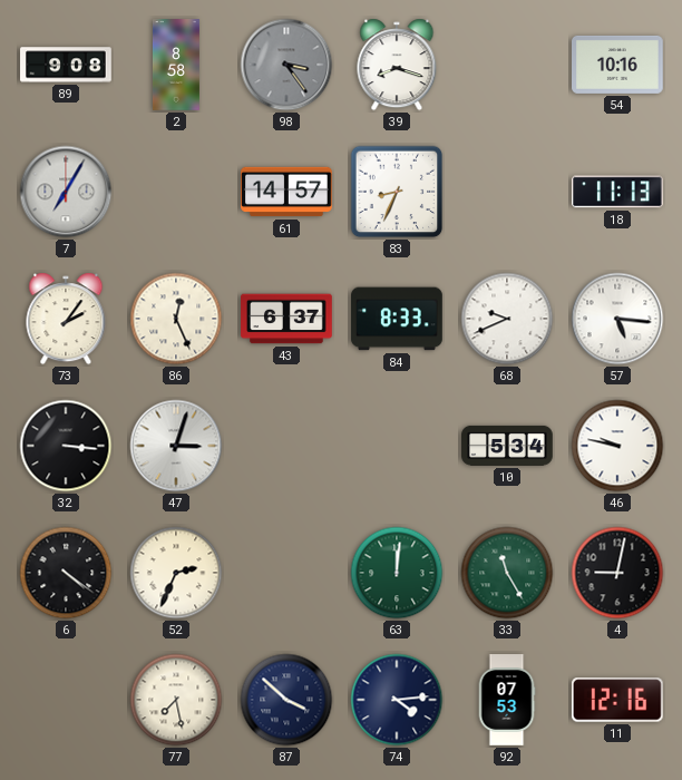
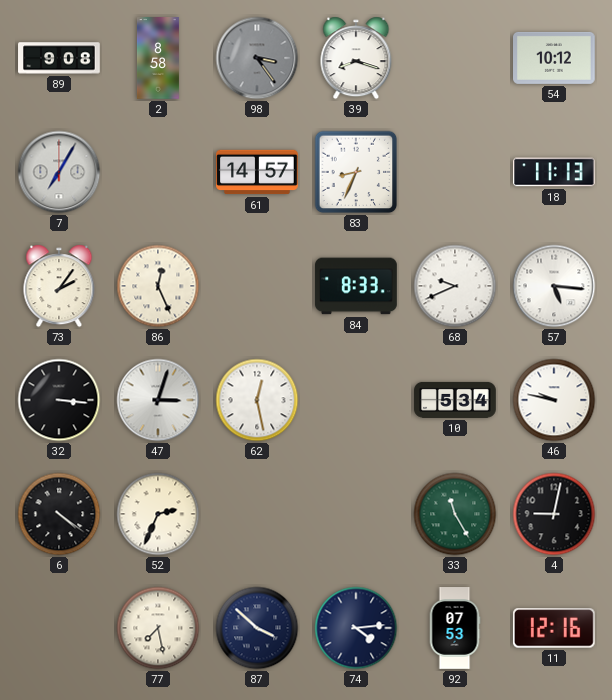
54: 10:16 -> 10:12
43: 6:37 -> none
62: none -> 12:28
63: 12:01 -> none
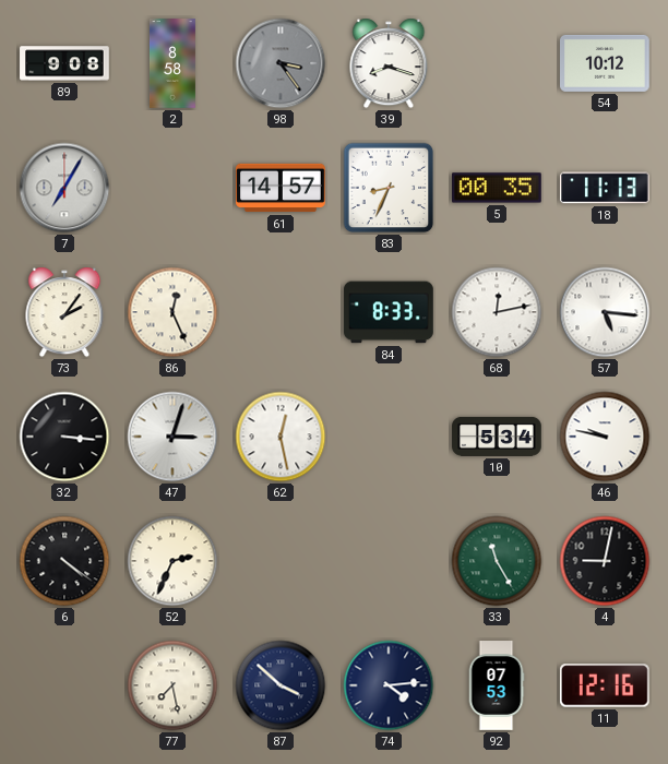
5: none -> 00:35
68: 9:41 -> 12:13
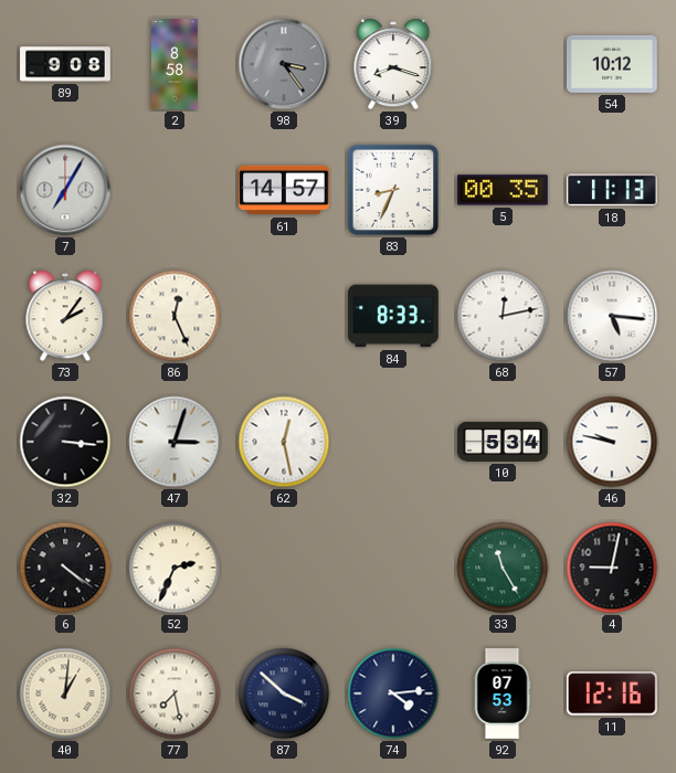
40: none -> 1:01
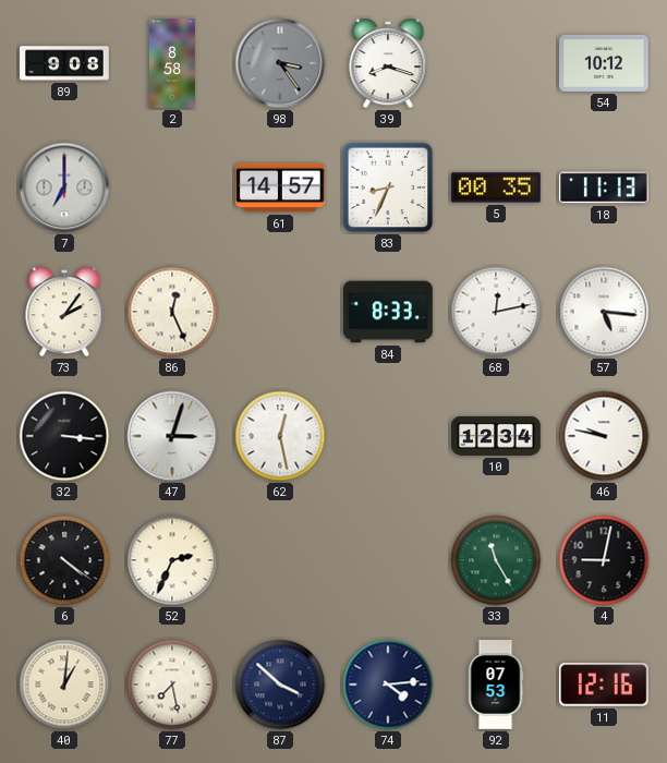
7: 7:05 -> 7:00
10: 5:34 -> 12:34
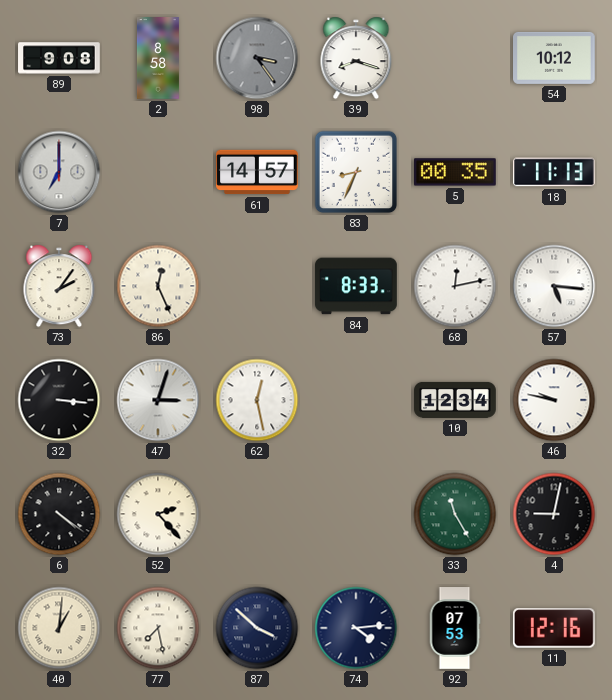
52: 2:34 -> 2:23
